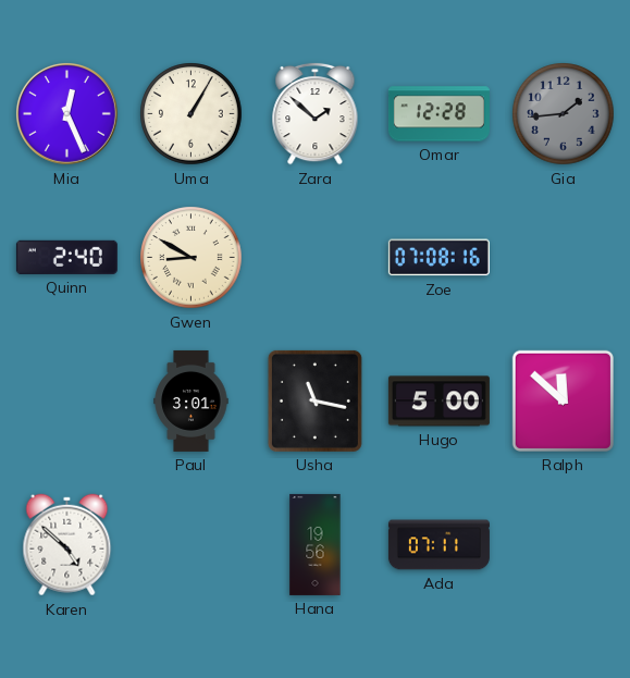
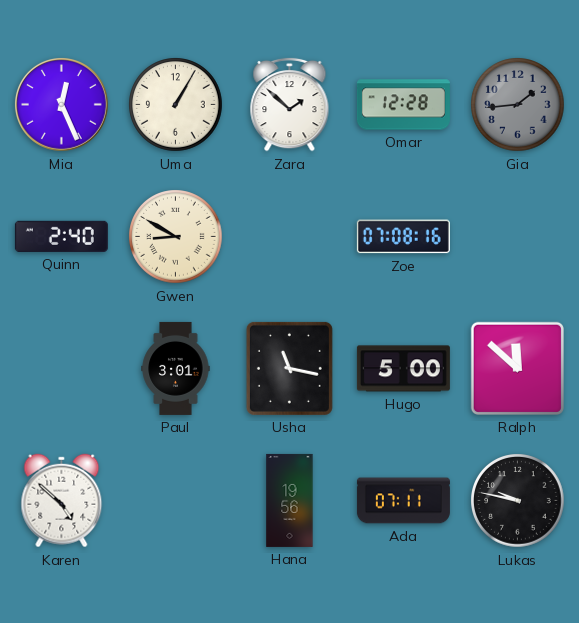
Lukas: none -> 9:47
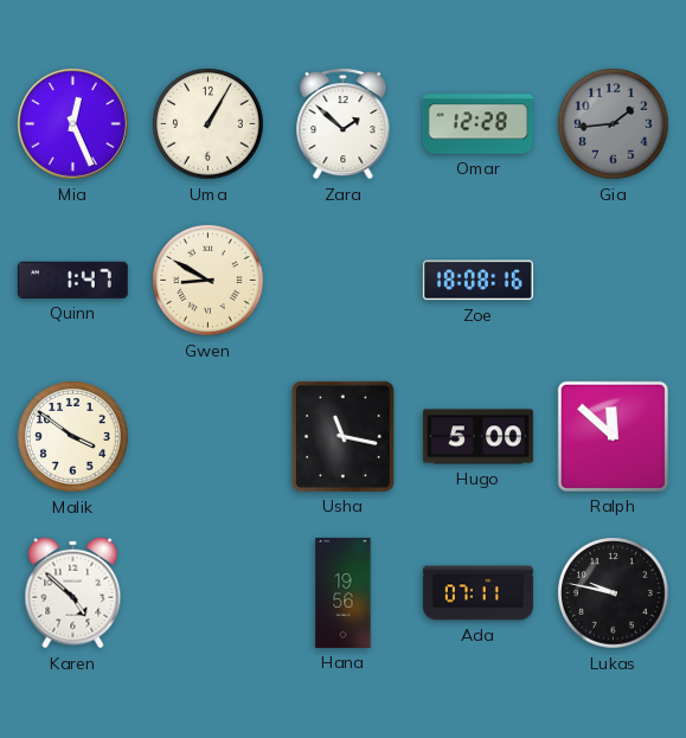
Quinn: 2:40 -> 1:47
Zoe: 07:08 -> 18:08
Malik: none -> 3:51
Paul: 3:01 -> none
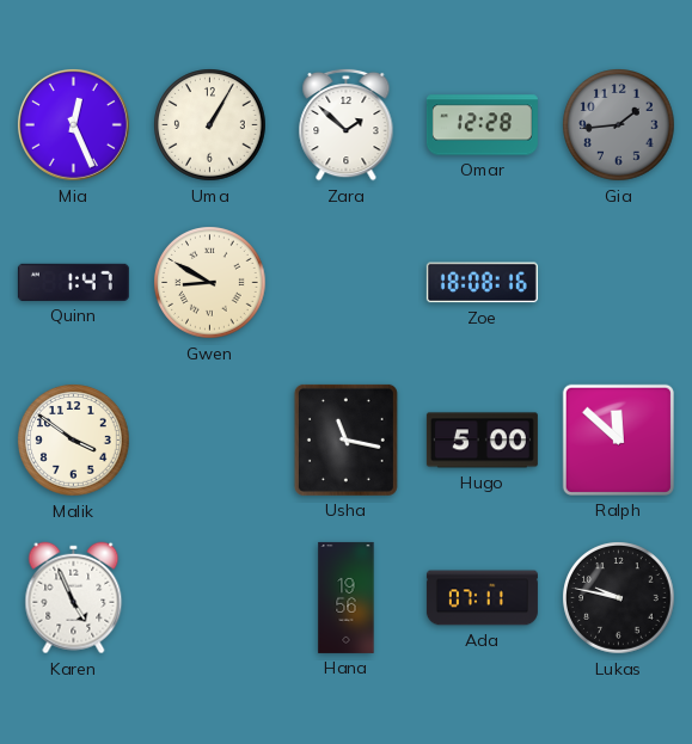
Karen: 4:52 -> 4:56
